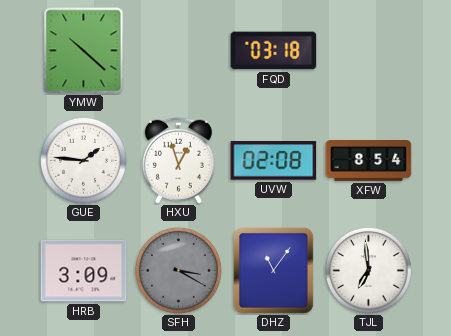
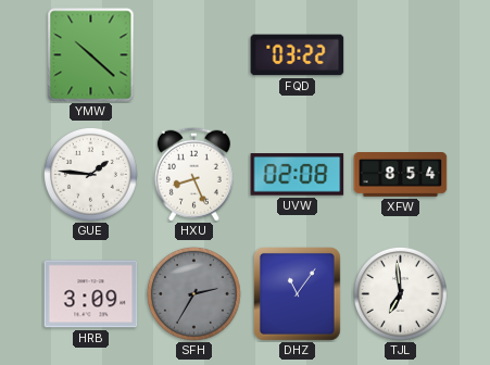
FQD: 03:18 -> 03:22
HXU: 12:57 -> 8:26
SFH: 3:20 -> 2:35
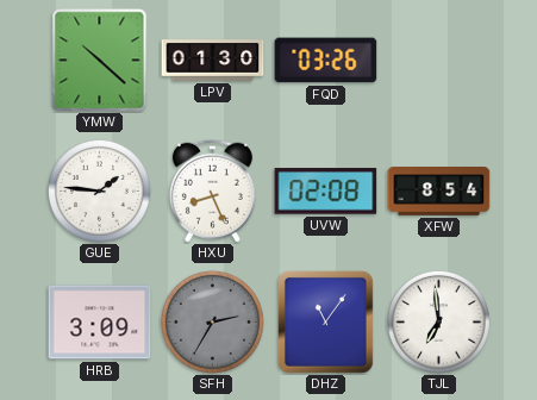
LPV: none -> 01:30
FQD: 03:22 -> 03:26
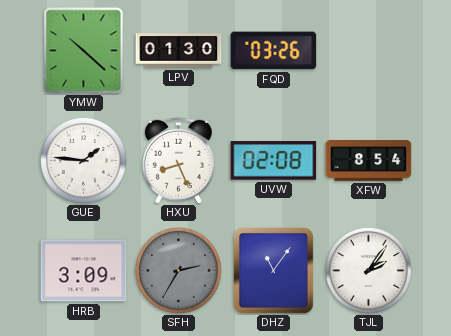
TJL: 6:59 -> 2:06
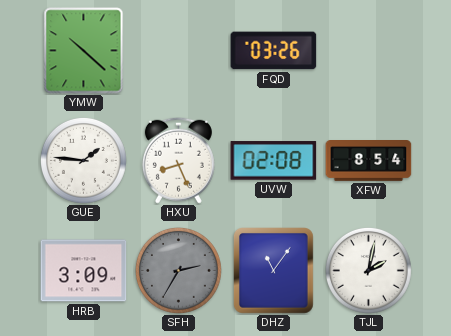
LPV: 01:30 -> none
TJL: 2:06 -> 2:02
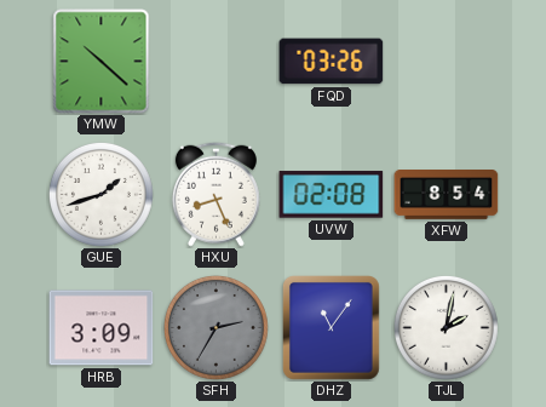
GUE: 1:46 -> 1:42
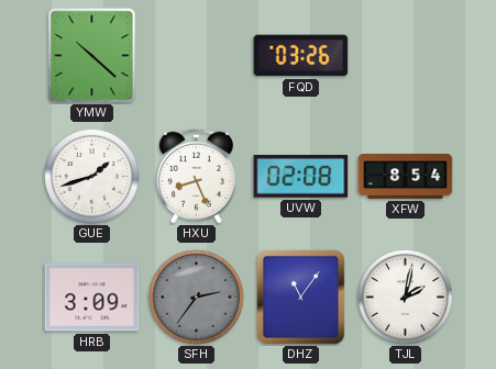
SFH: 2:35 -> 2:36
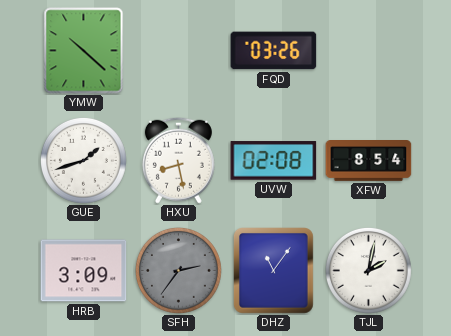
HXU: 8:26 -> 8:28
